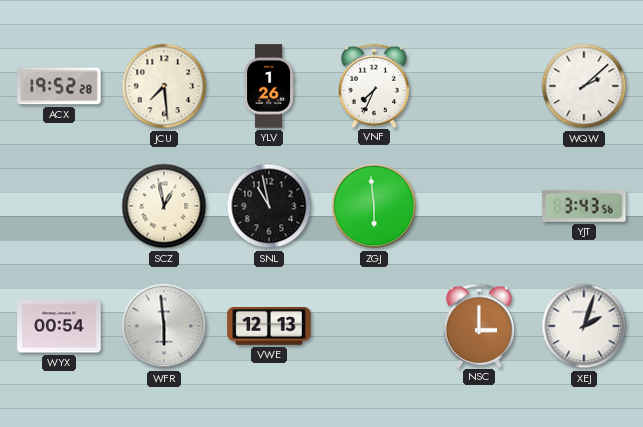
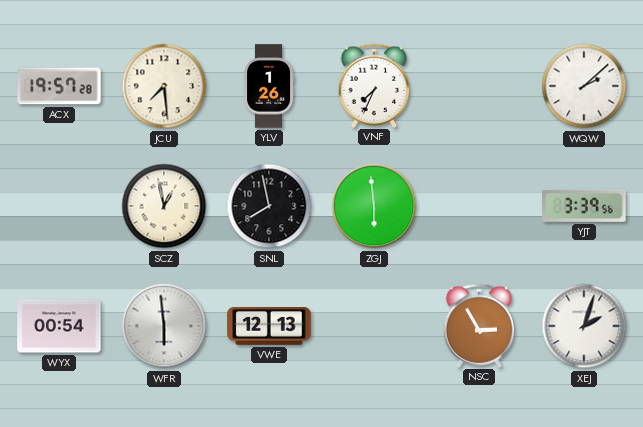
ACX: 19:52 -> 19:57
SNL: 10:58 -> 7:58
YJT: 3:43 -> 3:39
NSC: 3:00 -> 2:55
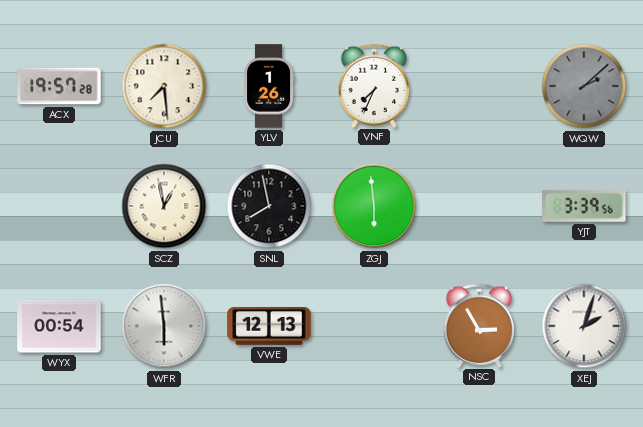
WQW dial: white -> grey
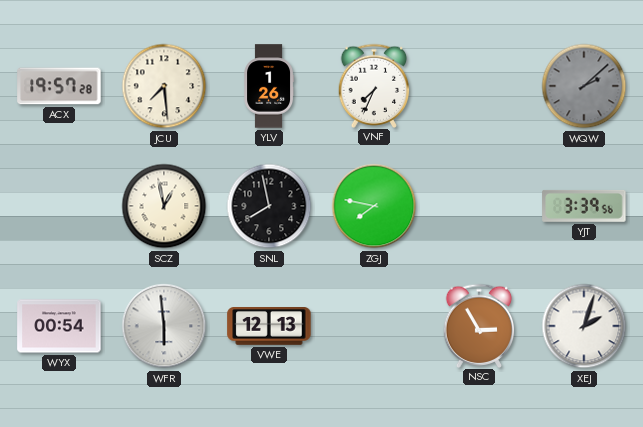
ZGJ: 5:59 -> 7:47
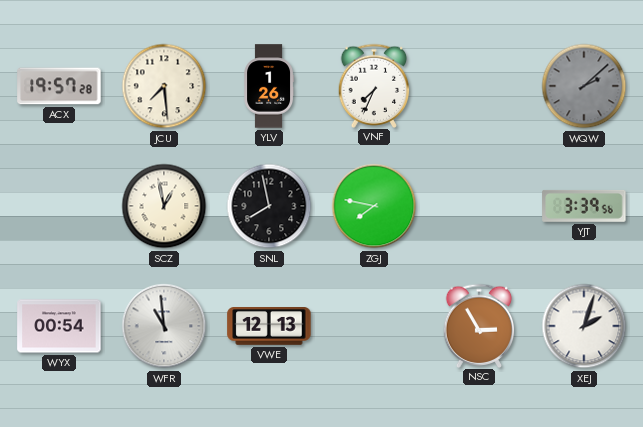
WFR: 5:59 -> 10:59
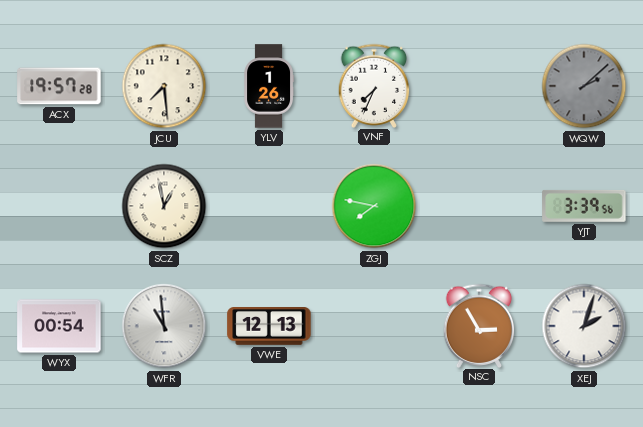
SNL: 7:58 -> none
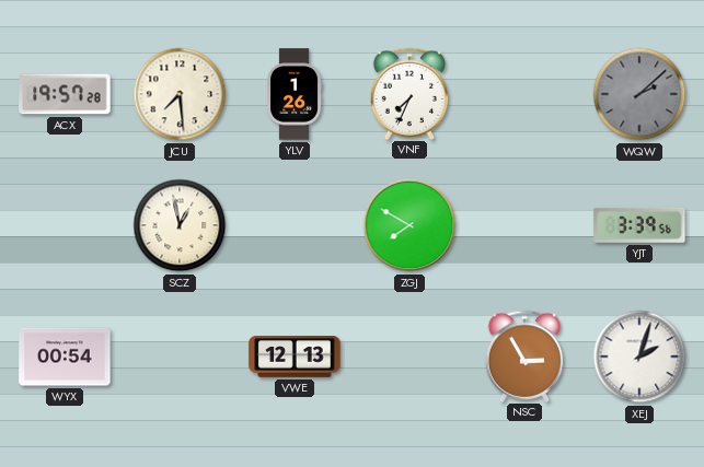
ZGJ: 7:47 -> 7:50
WFR: 10:59 -> none
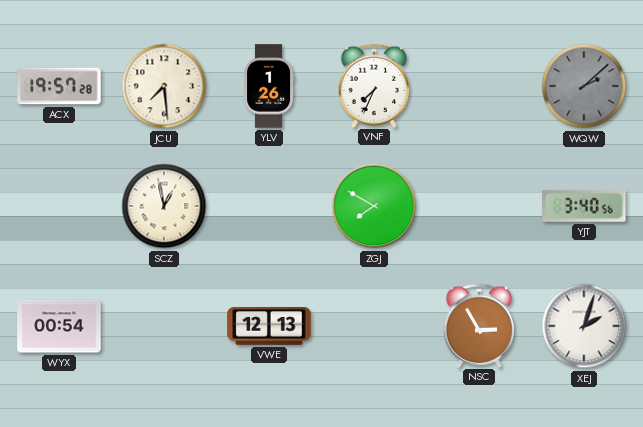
YJT: 3:39 -> 3:40
